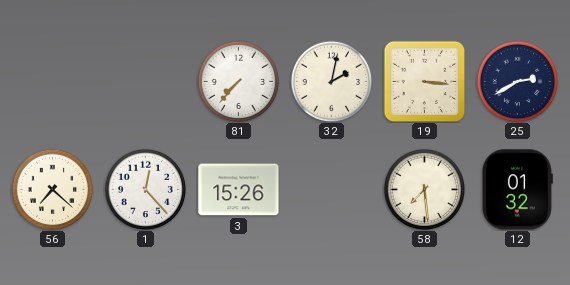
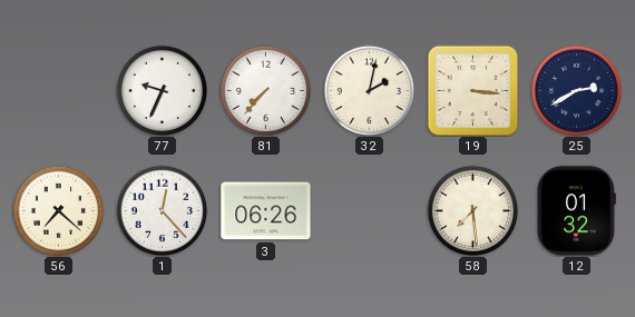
77: none -> 9:34
3: 15:26 -> 06:26
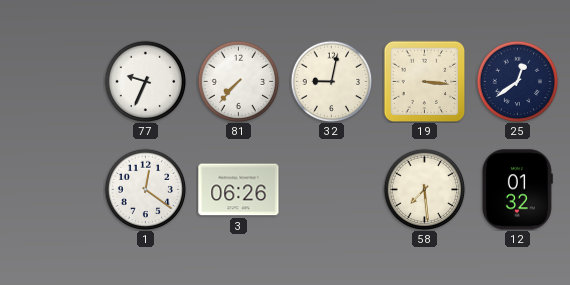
32: 2:02 -> 9:02
25: 2:40 -> 12:39
56: 7:22 -> none
1: 12:23 -> 12:21
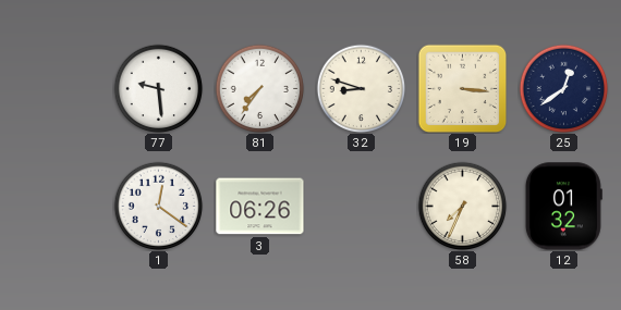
77: 9:34 -> 9:29
81: 7:37 -> 7:36
32: 9:02 -> 8:48
58: 7:29 -> 7:34
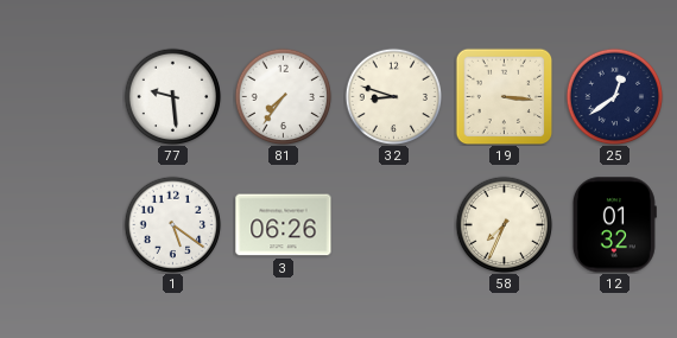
1: 12:21 -> 5:21
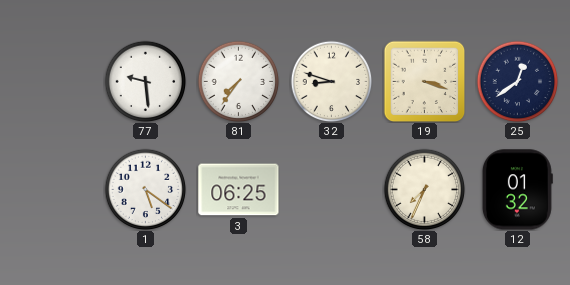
19: 3:16 -> 3:18
3: 06:26 -> 06:25
